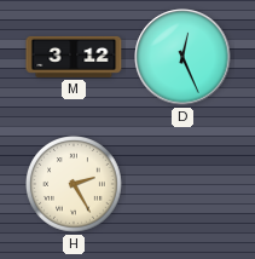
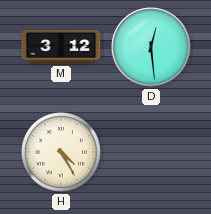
D: 12:26 -> 12:29
H: 2:25 -> 4:25
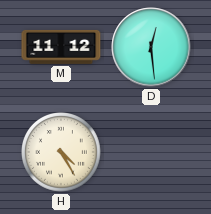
M: 3:12 -> 11:12
